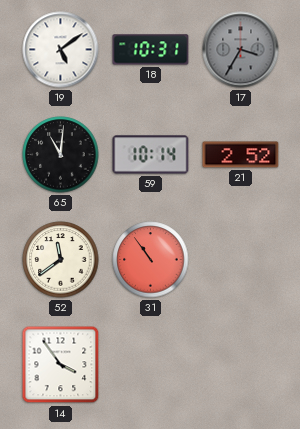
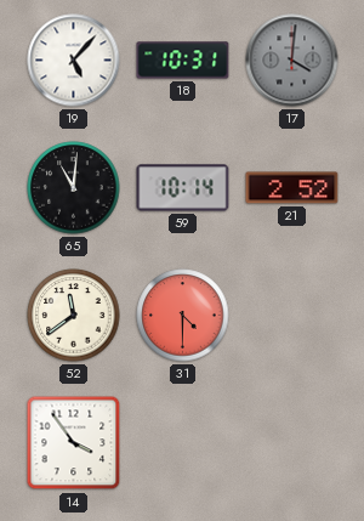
19: 5:09 -> 5:07
17: 3:35 -> 4:01
31: 10:54 -> 4:30
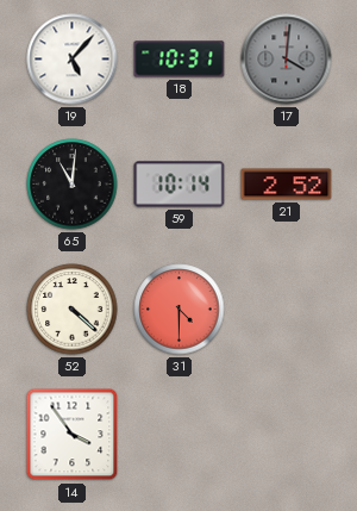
52: 11:39 -> 4:22
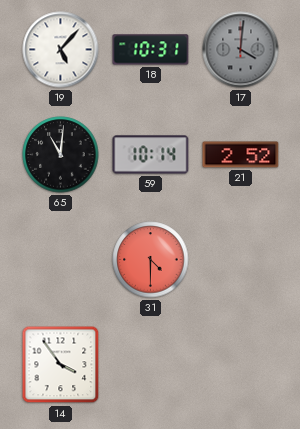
52: 4:22 -> none
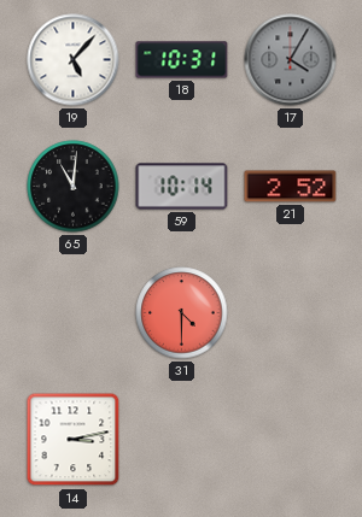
17: 4:01 -> 4:05
14: 3:54 -> 3:13
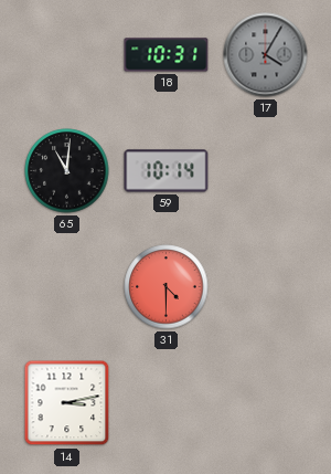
19: 5:07 -> none
21: 2:52 -> none
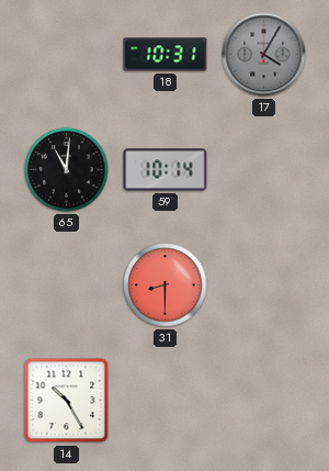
31: 4:30 -> 8:30
14: 3:13 -> 10:25
